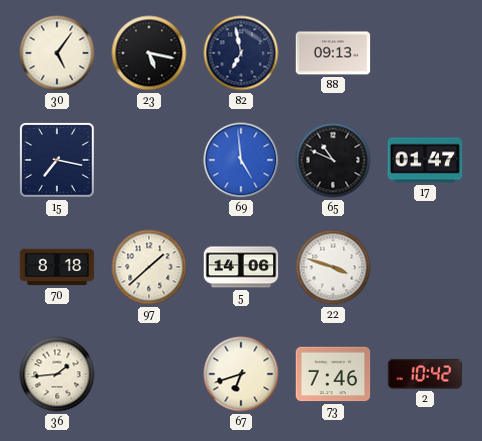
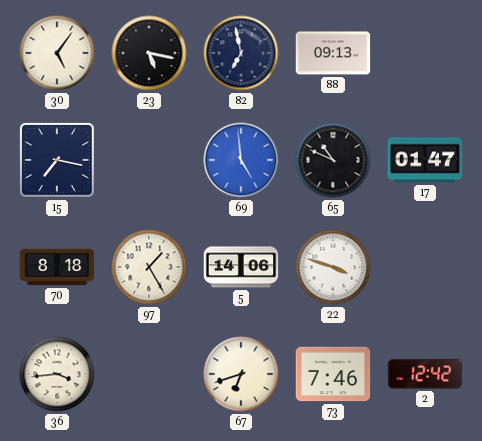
97: 1:38 -> 1:25
36: 1:44 -> 3:44
2: 10:42 -> 12:42
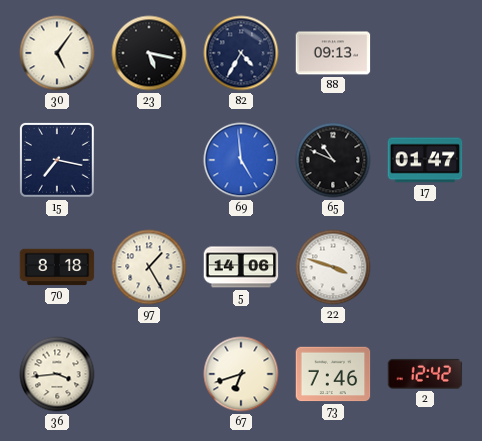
82: 6:58 -> 4:35
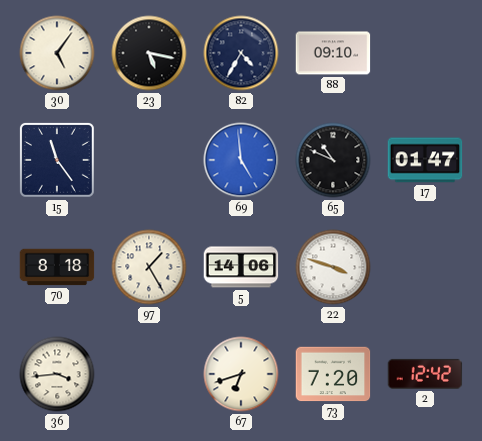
88: 09:13 -> 09:10
15: 7:17 -> 11:24
73: 7:46 -> 7:20
